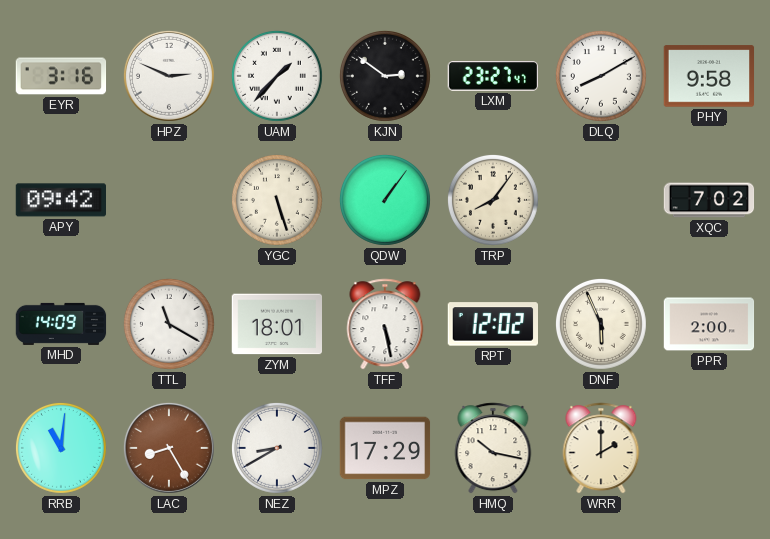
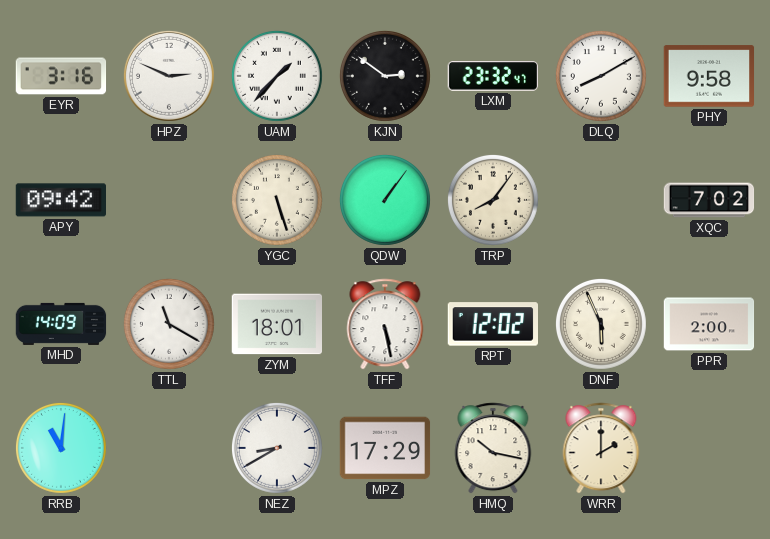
LXM: 23:27 -> 23:32
LAC: 8:25 -> none
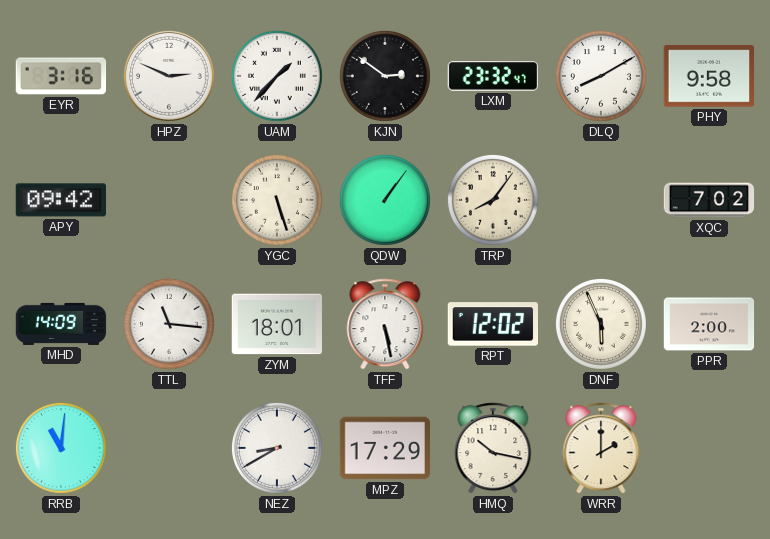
TTL: 11:20 -> 11:16
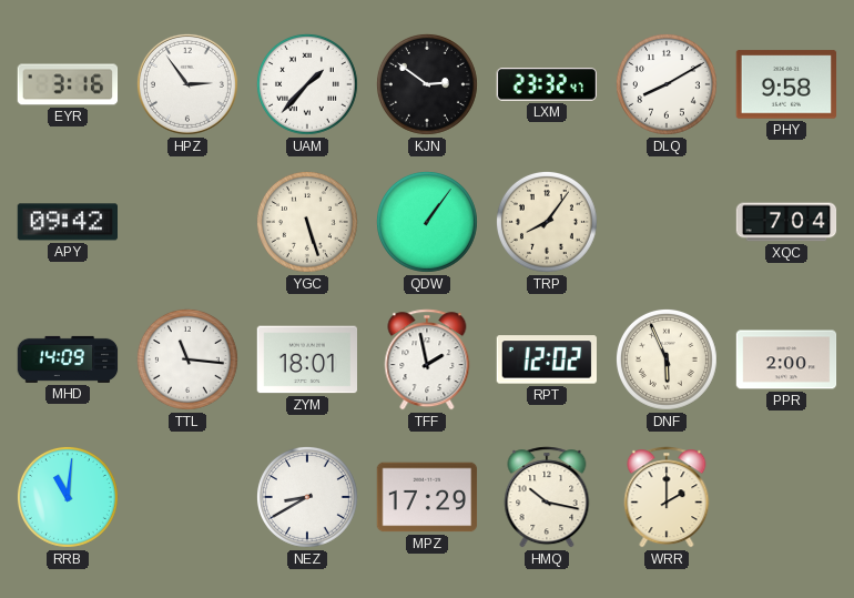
HPZ: 2:49 -> 2:54
XQC: 7:02 -> 7:04
TFF: 5:28 -> 1:58
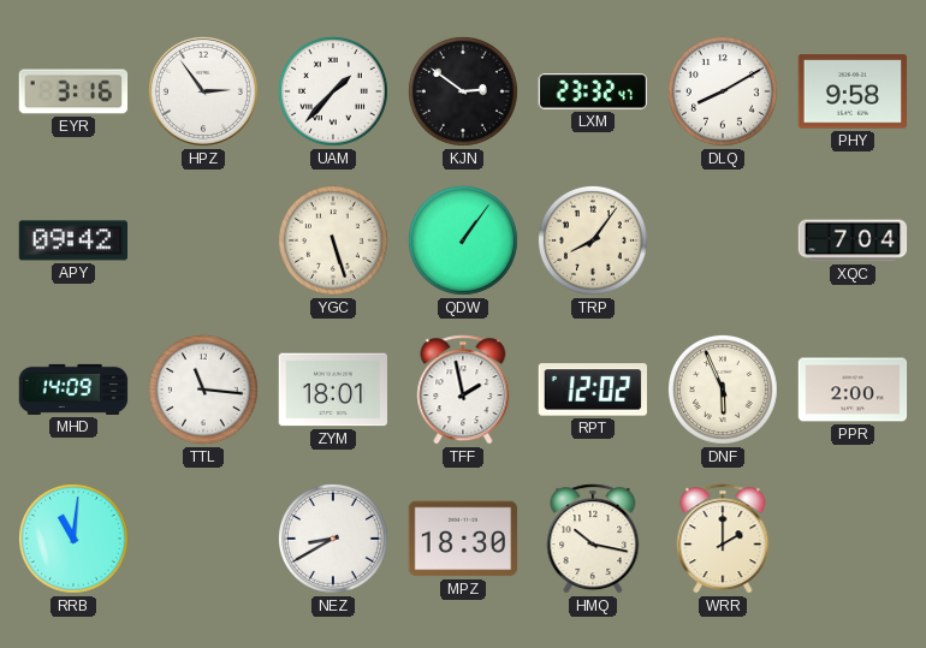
MPZ: 17:29 -> 18:30
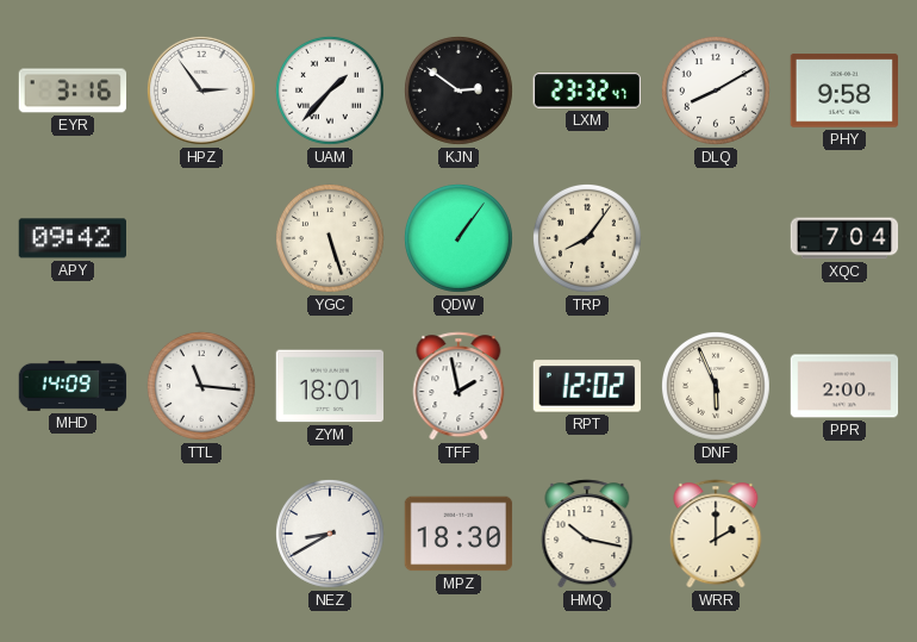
RRB: 11:01 -> none
